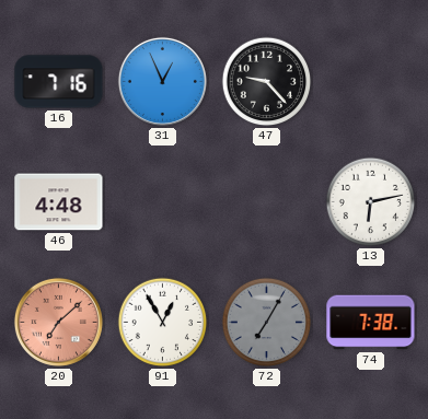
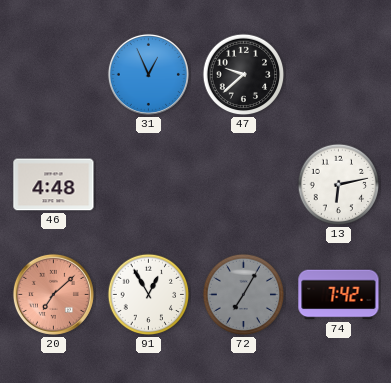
16: 7:16 -> none
47: 9:23 -> 9:38
74: 7:38 -> 7:42
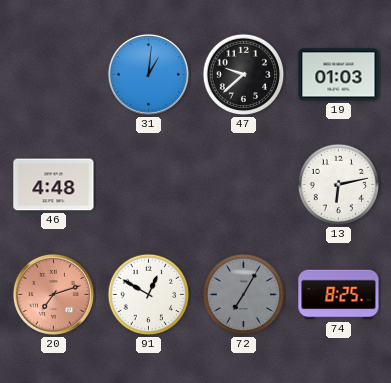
31: 12:56 -> 1:01
19: none -> 01:03
20: 7:08 -> 7:12
91: 12:55 -> 12:50
74: 7:42 -> 8:25
